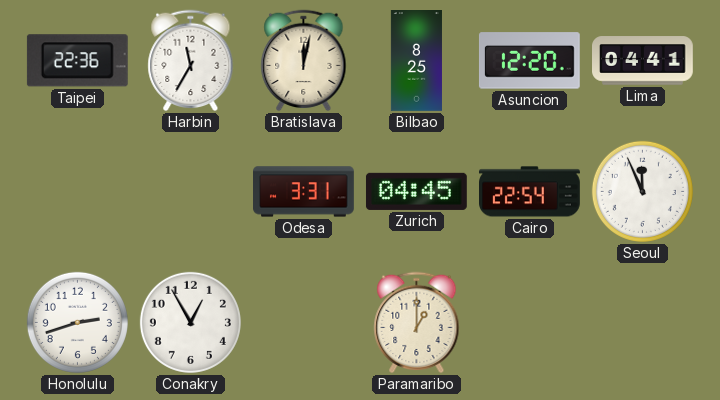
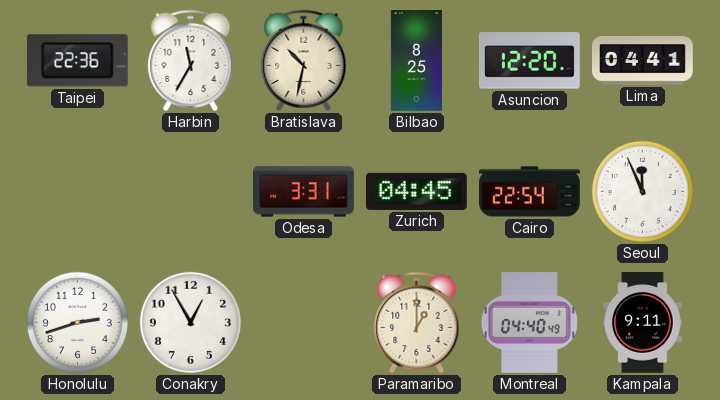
Bratislava: 12:02 -> 10:32
Montreal: none -> 04:40
Kampala: none -> 9:11
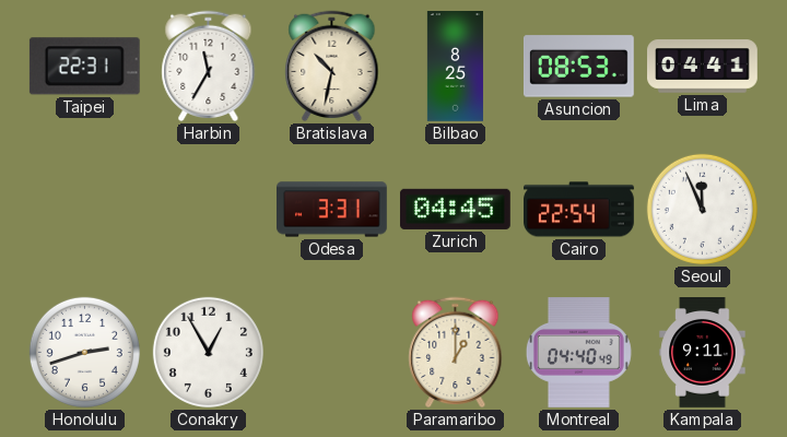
Taipei: 22:36 -> 22:31
Asuncion: 12:20 -> 08:53
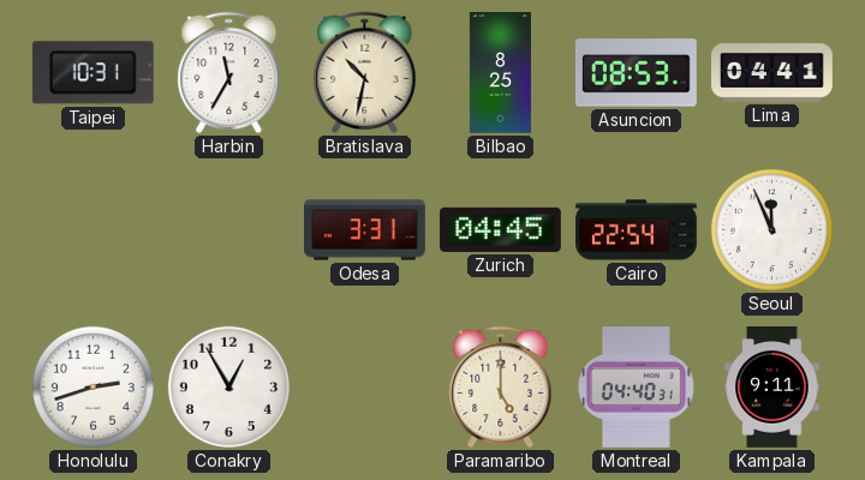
Taipei: 22:31 -> 10:31
Paramaribo: 1:00 -> 5:00
Montreal: 04:40:49 -> 04:40:31
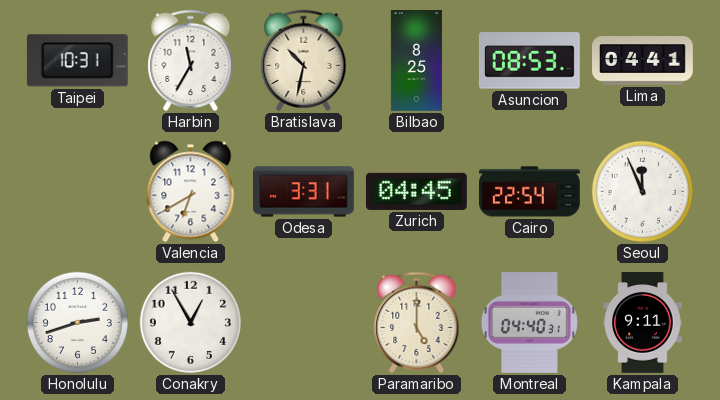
Valencia: none -> 6:40
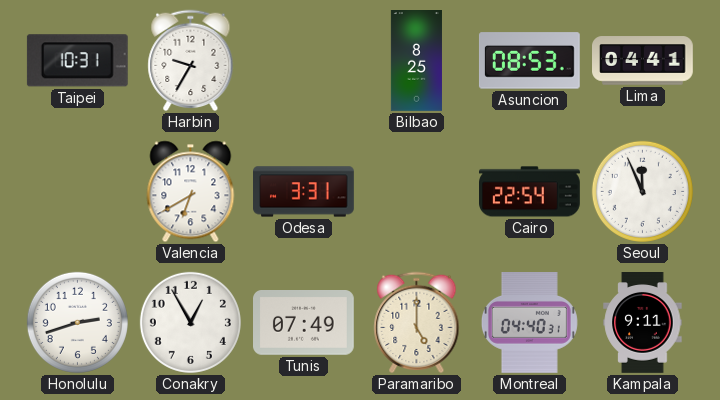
Harbin: 11:35 -> 9:35
Bratislava: 10:32 -> none
Zurich: 04:45 -> none
Tunis: none -> 07:49
